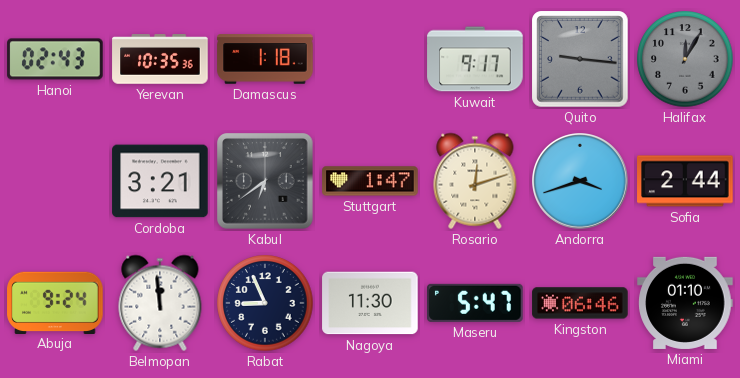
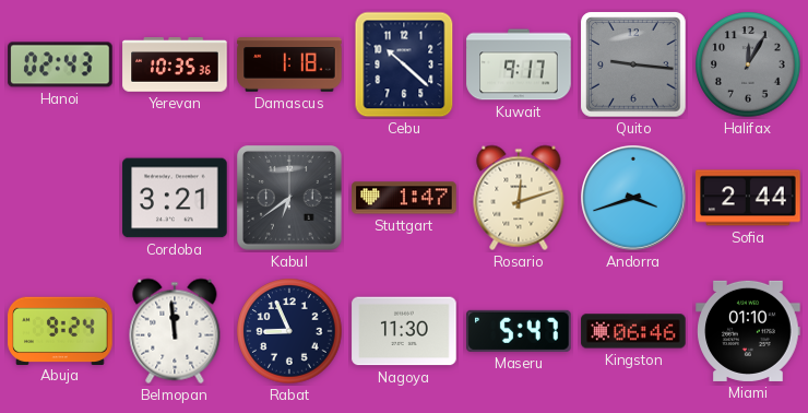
Cebu: none -> 10:22
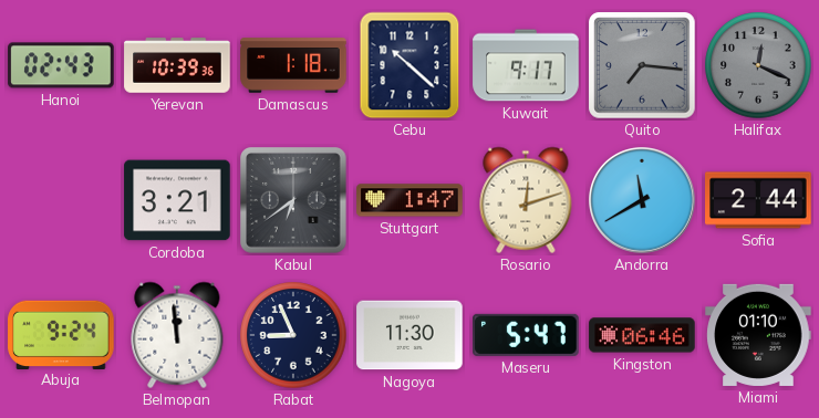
Yerevan: 10:35 -> 10:39
Quito: 9:16 -> 7:16
Halifax: 12:05 -> 12:19
Andorra: 3:42 -> 11:40
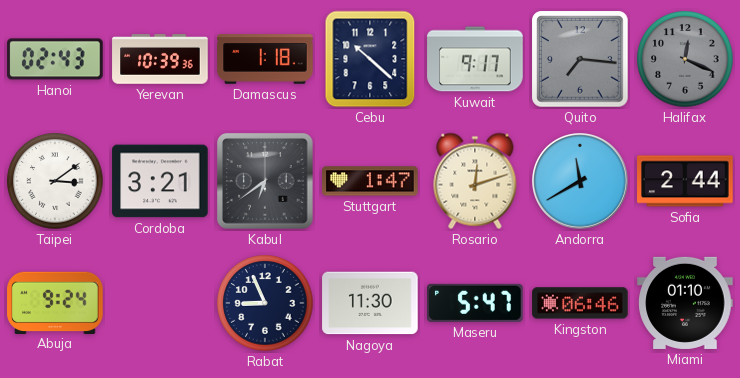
Taipei: none -> 3:09
Belmopan: 11:59 -> none
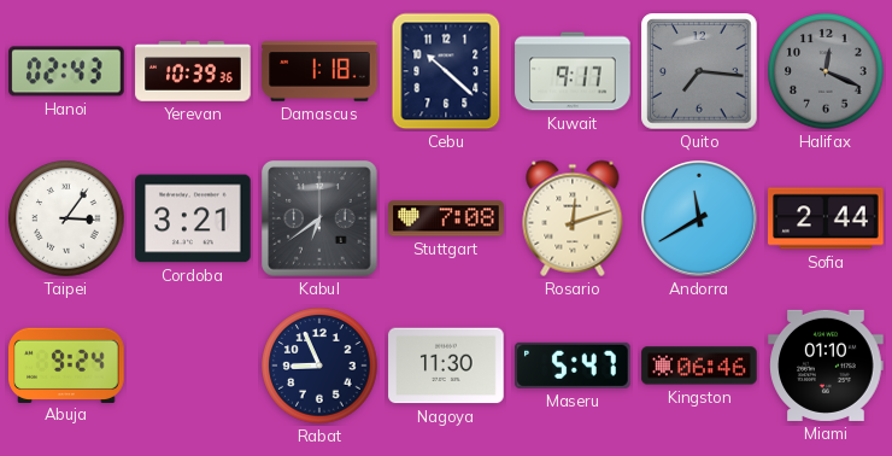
Taipei: 3:09 -> 3:06
Stuttgart: 1:47 -> 7:08
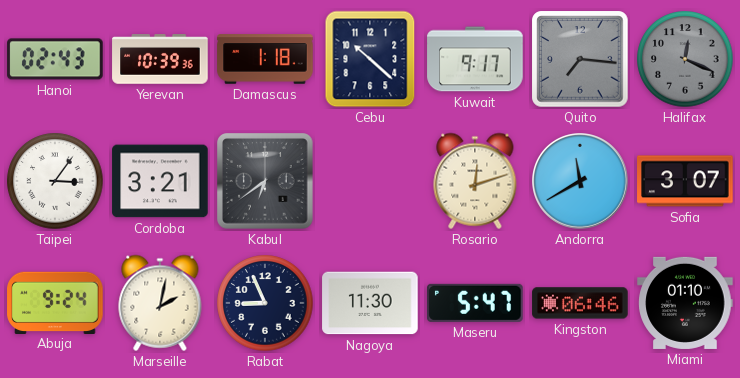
Stuttgart: 7:08 -> none
Sofia: 2:44 -> 3:07
Marseille: none -> 2:02
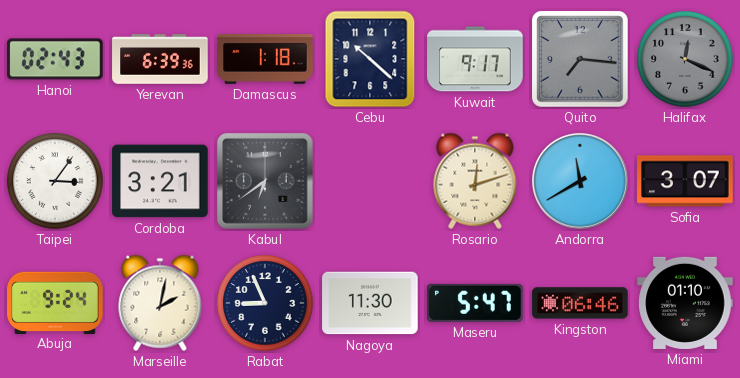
Yerevan: 10:39 -> 6:39
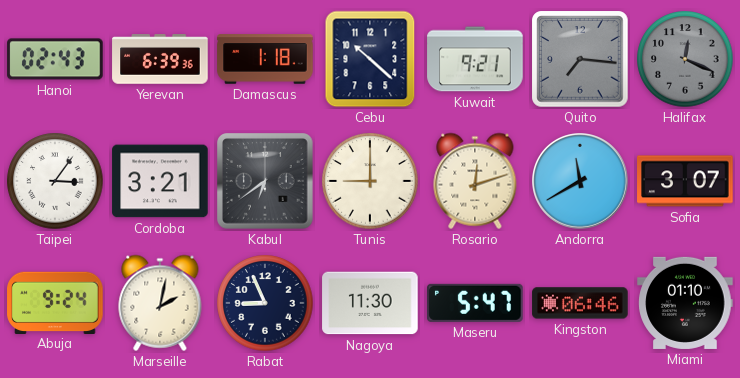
Kuwait: 9:17 -> 9:21
Tunis: none -> 9:00
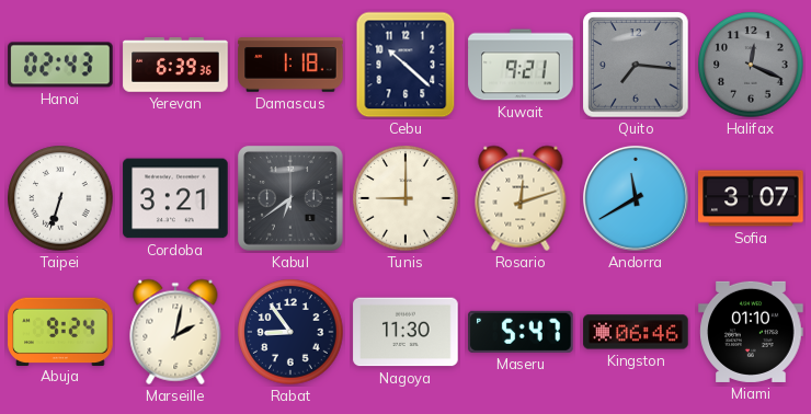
Taipei: 3:06 -> 6:33
Rabat: 8:56 -> 8:54
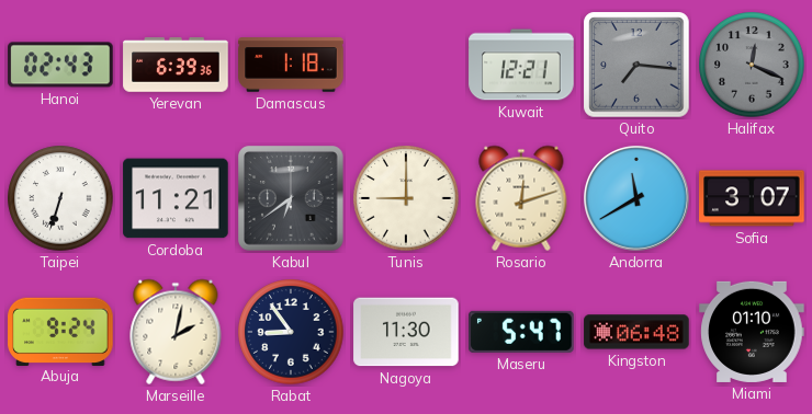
Cebu: 10:22 -> none
Kuwait: 9:21 -> 12:21
Cordoba: 3:21 -> 11:21
Kingston: 06:46 -> 06:48
